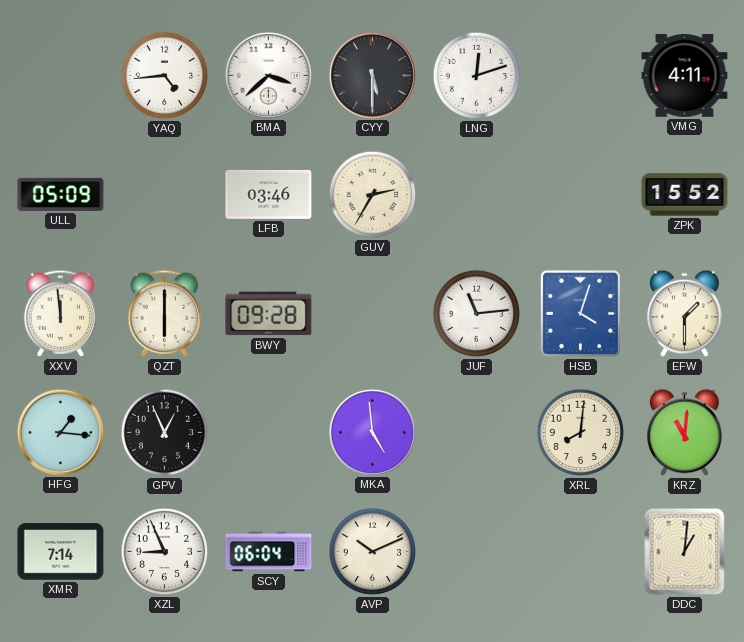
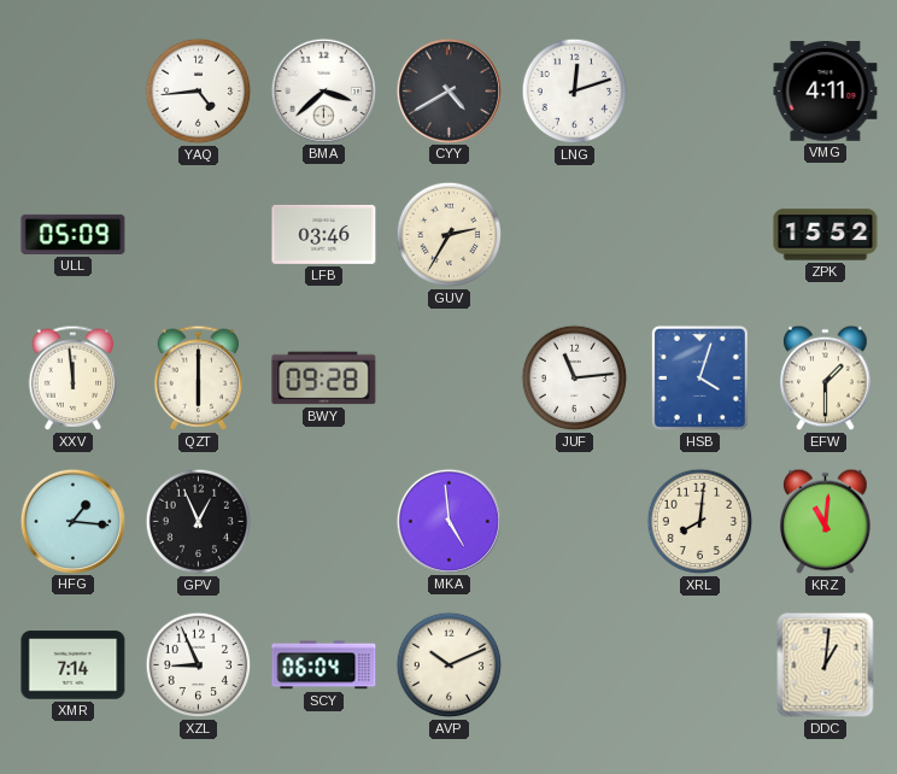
CYY: 5:30 -> 4:40
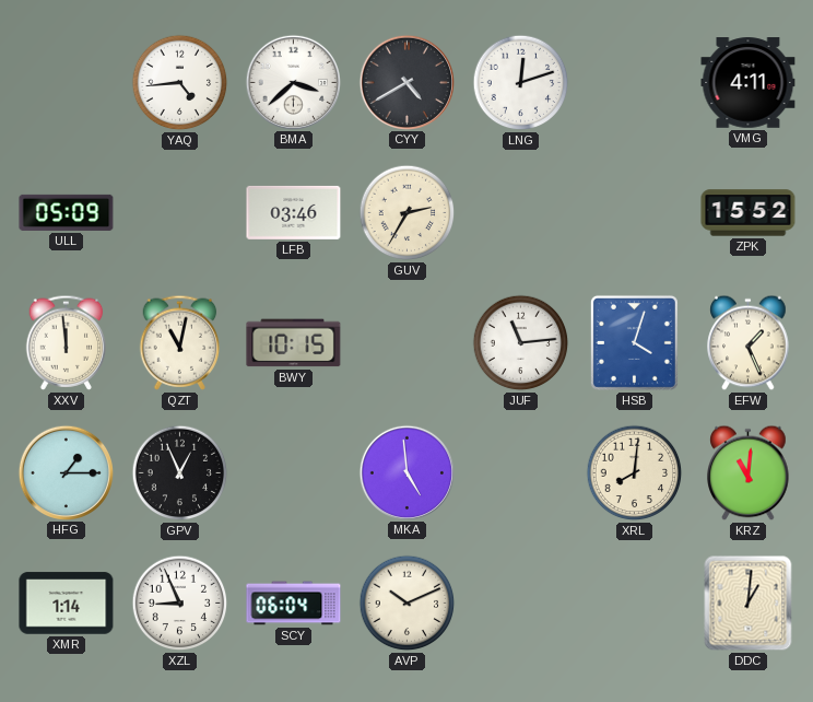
QZT: 6:00 -> 11:02
BWY: 09:28 -> 10:15
EFW: 1:30 -> 1:26
HFG: 1:16 -> 1:15
XMR: 7:14 -> 1:14
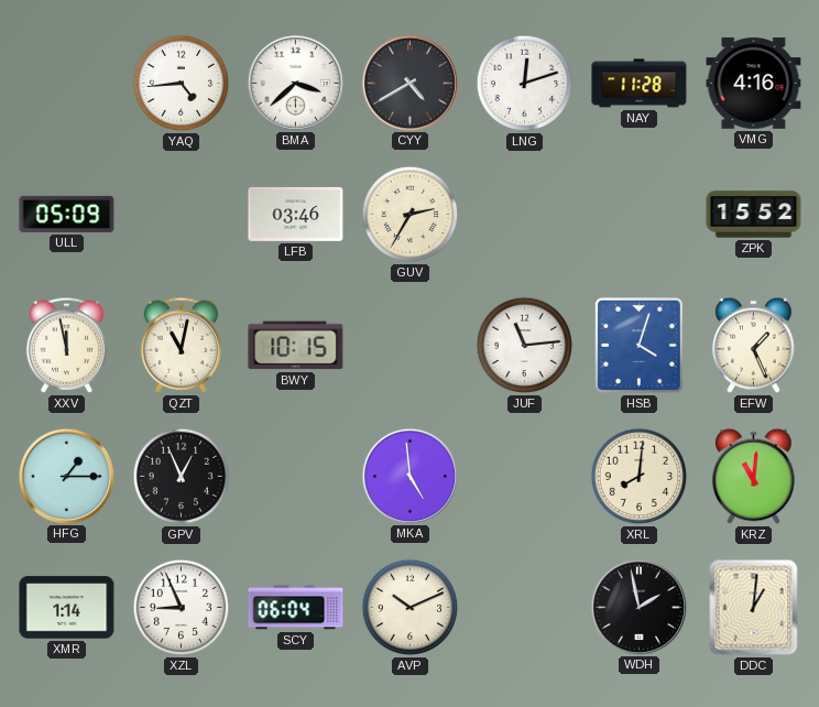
NAY: none -> 11:28
VMG: 4:11 -> 4:16
XXV: 11:59 -> 11:58
WDH: none -> 1:58
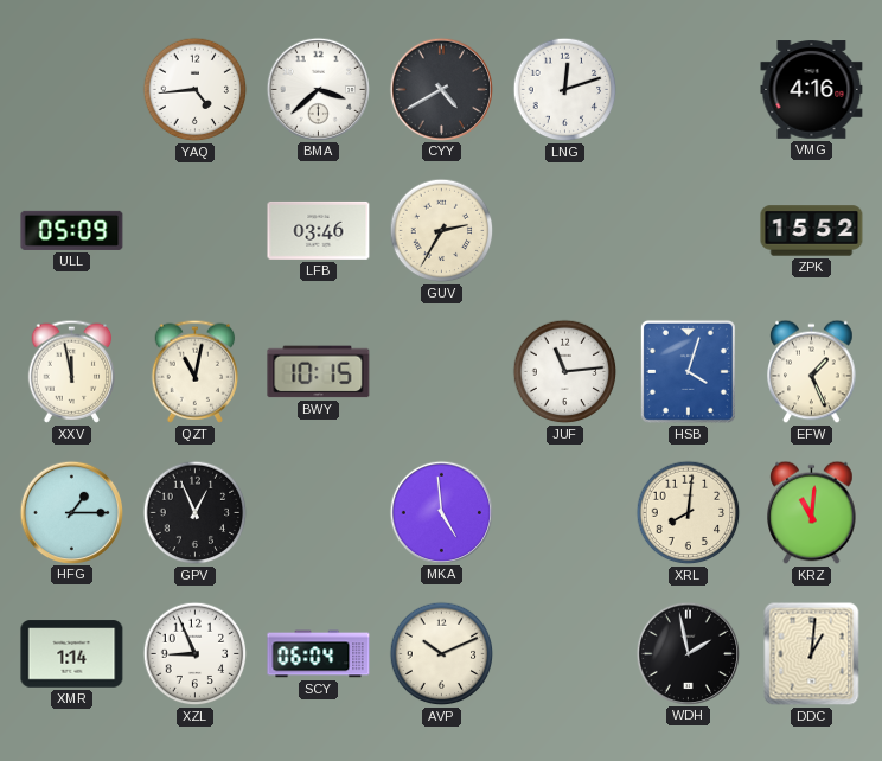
NAY: 11:28 -> none
